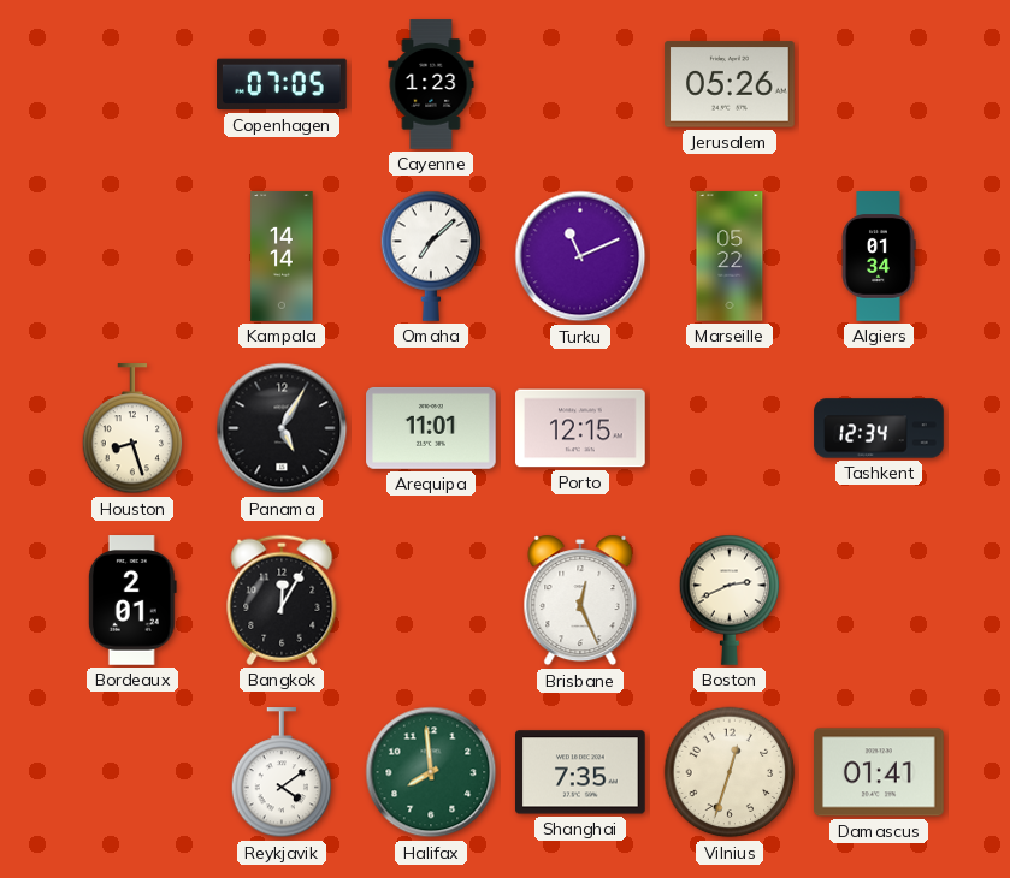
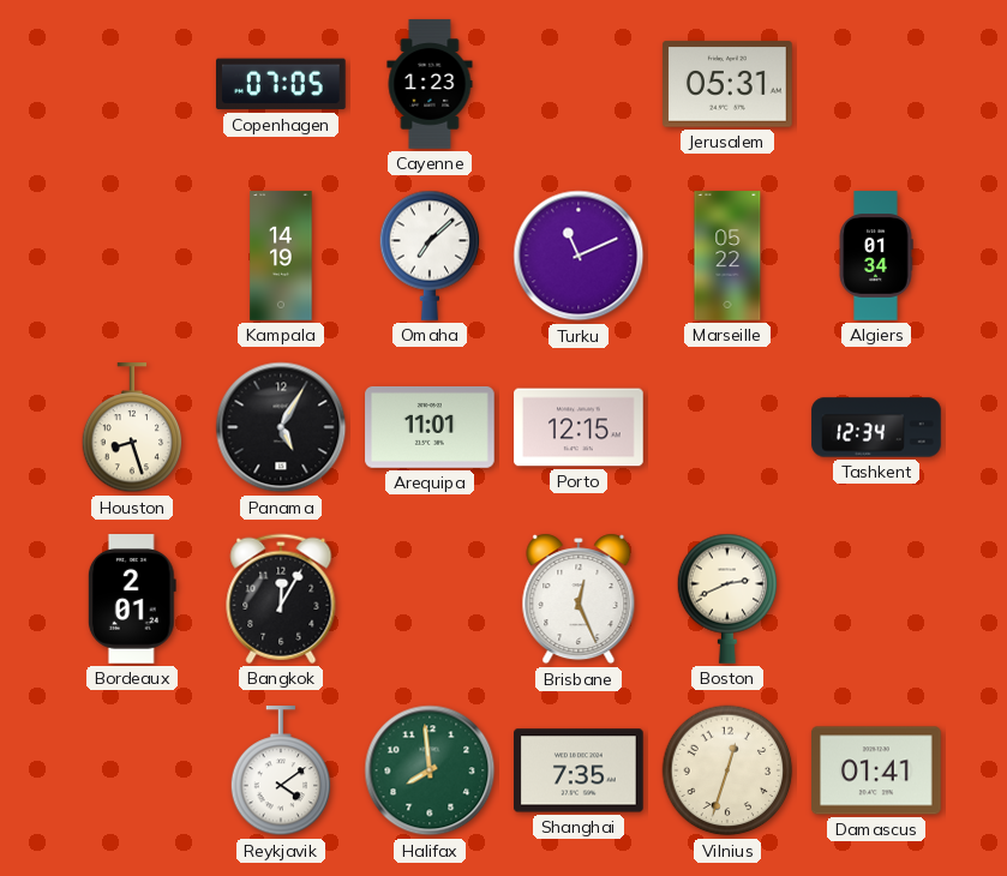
Jerusalem: 05:26 -> 05:31
Kampala: 14:14 -> 14:19
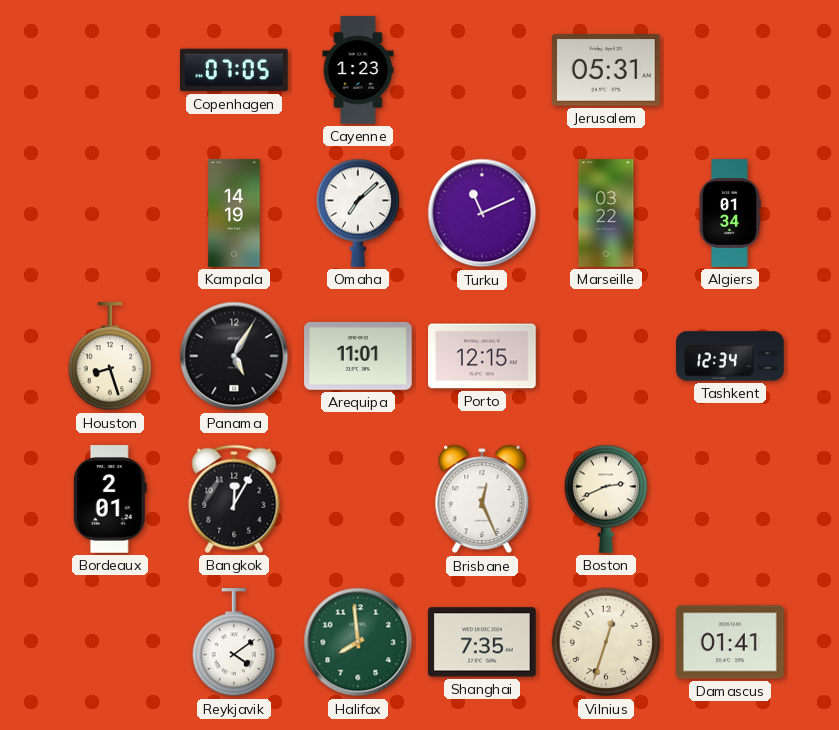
Marseille: 05:22 -> 03:22
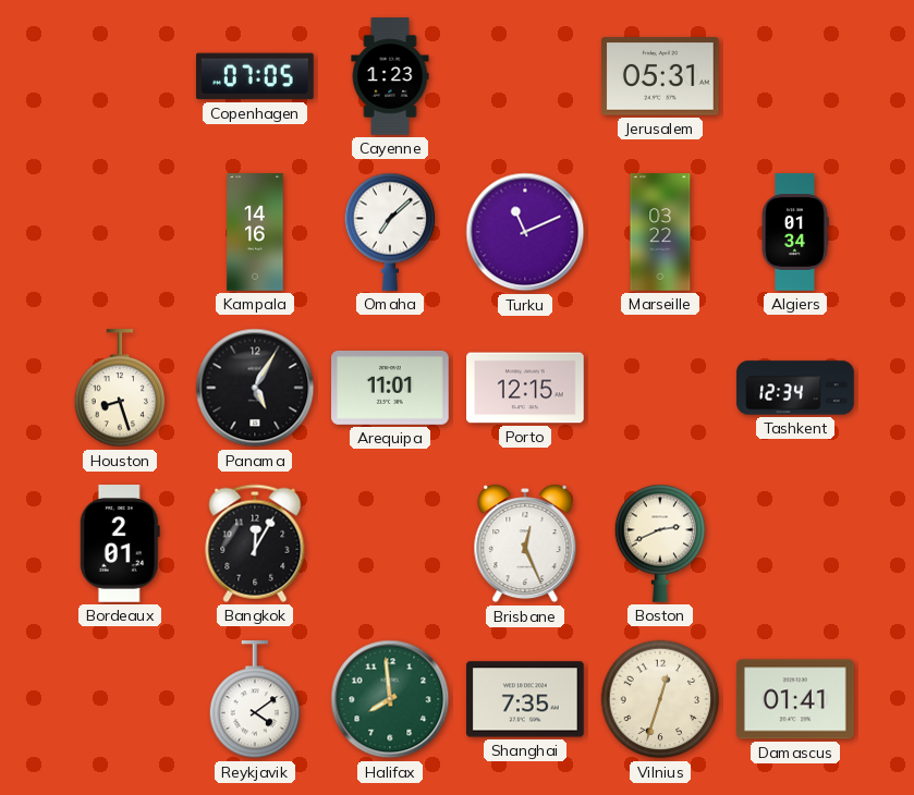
Kampala: 14:19 -> 14:16
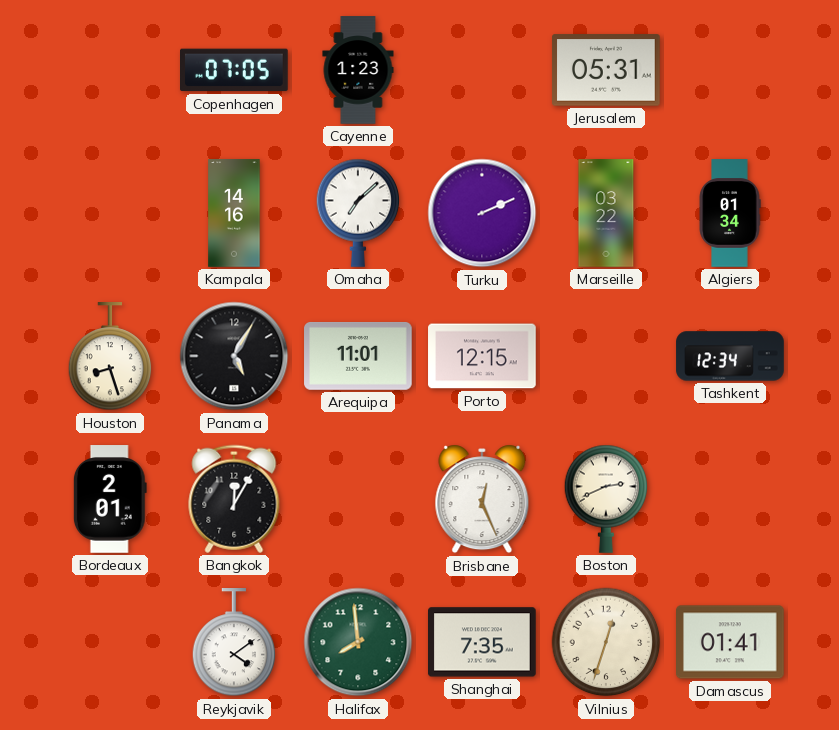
Turku: 11:11 -> 2:11
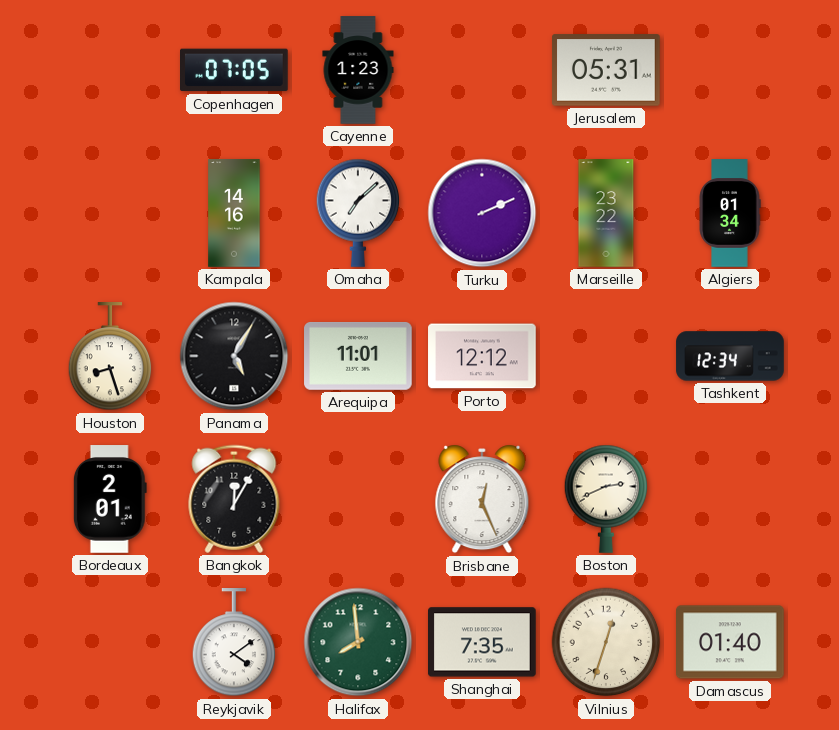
Marseille: 03:22 -> 23:22
Porto: 12:15 -> 12:12
Damascus: 01:41 -> 01:40
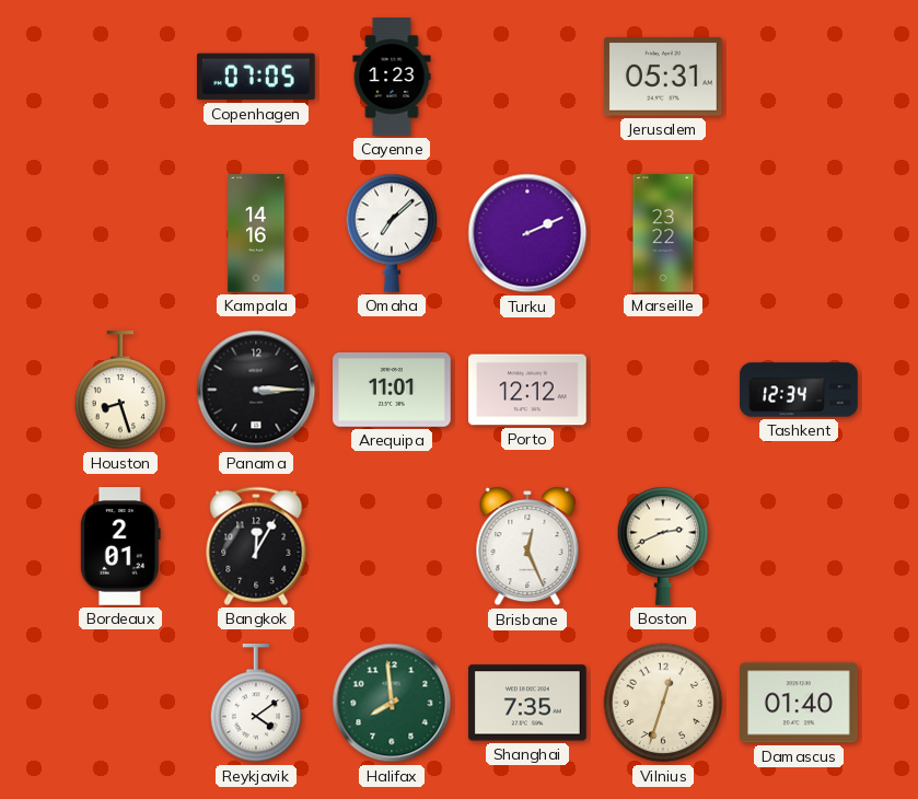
Algiers: 01:34 -> none
Panama: 5:05 -> 3:15
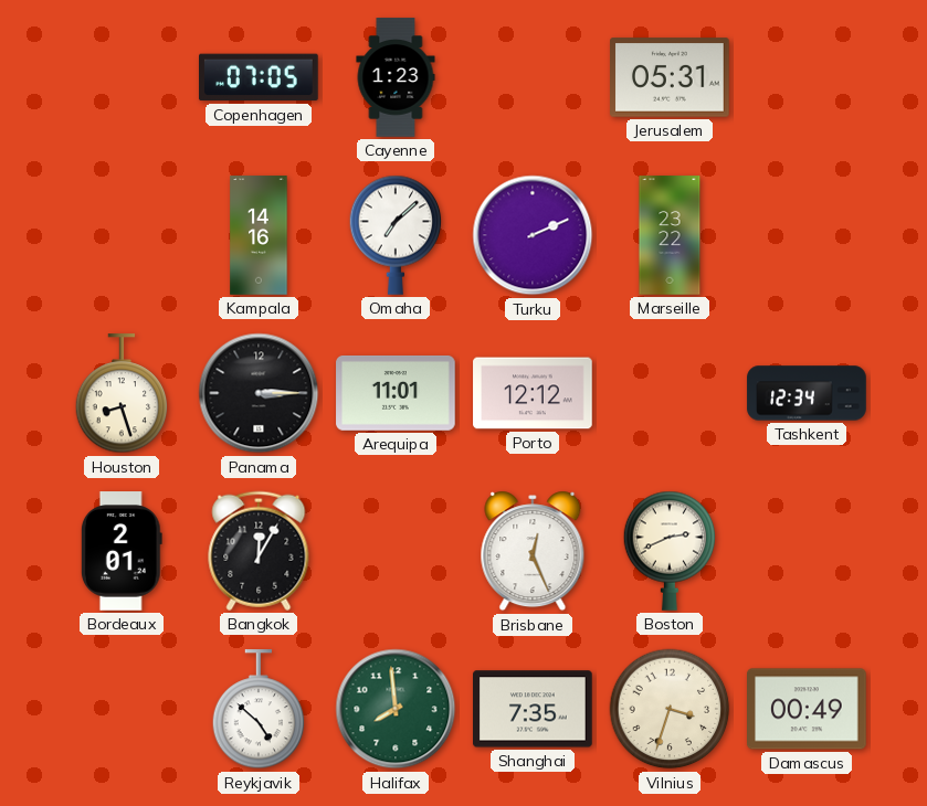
Reykjavik: 4:09 -> 4:52
Vilnius: 12:33 -> 3:33
Damascus: 01:40 -> 00:49
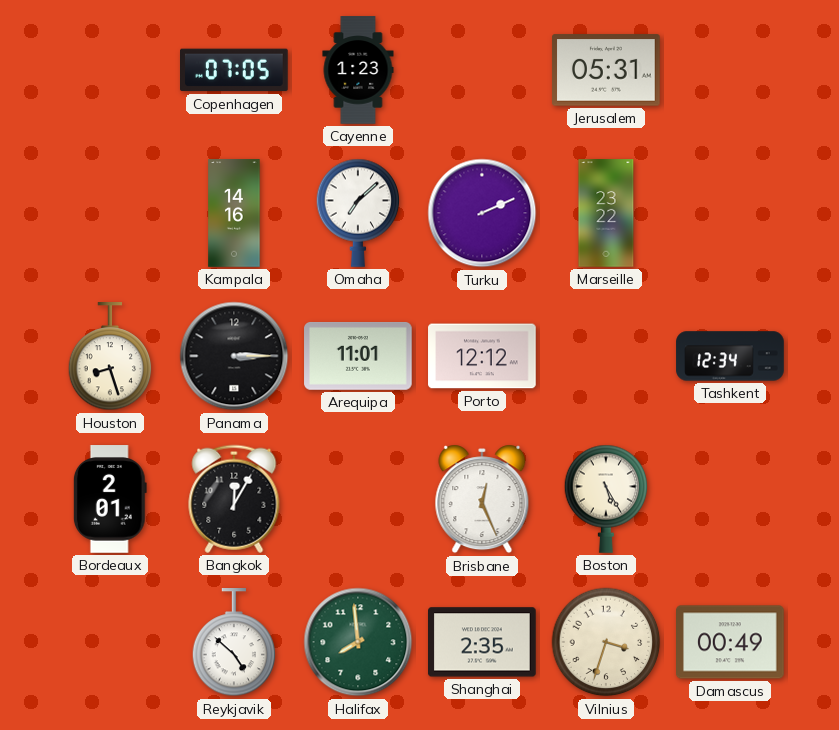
Boston: 2:41 -> 5:25
Shanghai: 7:35 -> 2:35
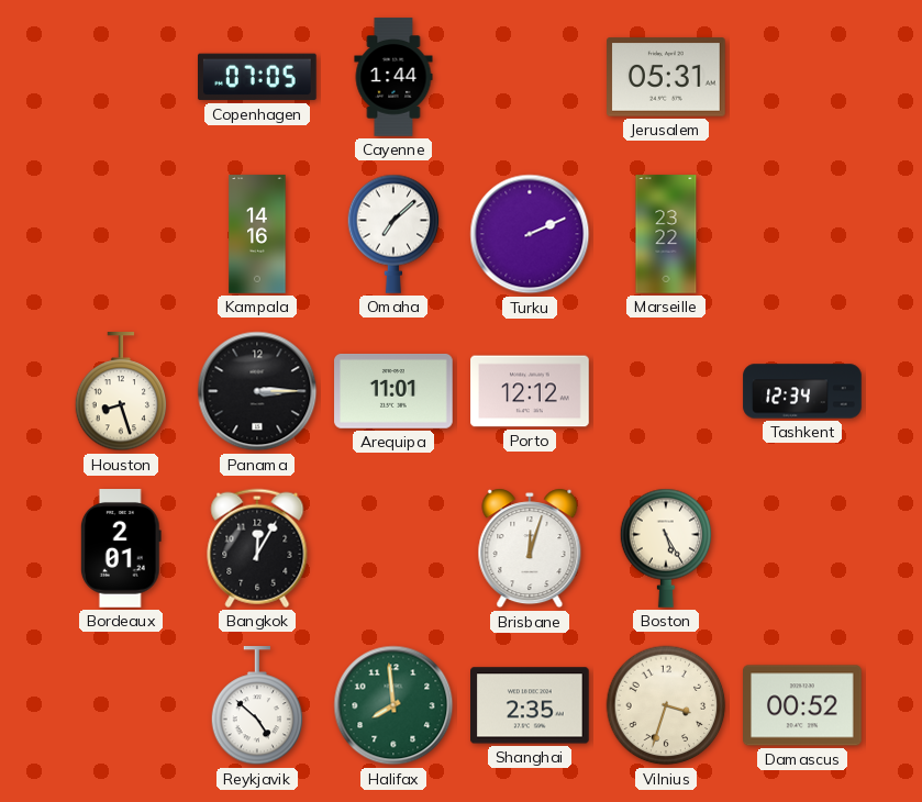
Cayenne: 1:23 -> 1:44
Brisbane: 12:26 -> 12:03
Damascus: 00:49 -> 00:52
